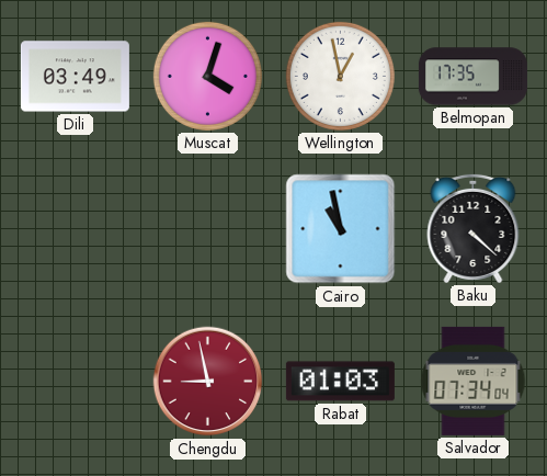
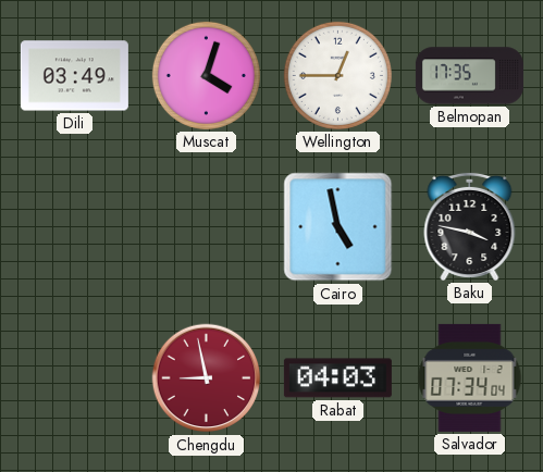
Wellington: 12:58 -> 12:45
Cairo: 10:58 -> 4:58
Baku: 4:22 -> 3:47
Rabat: 01:03 -> 04:03
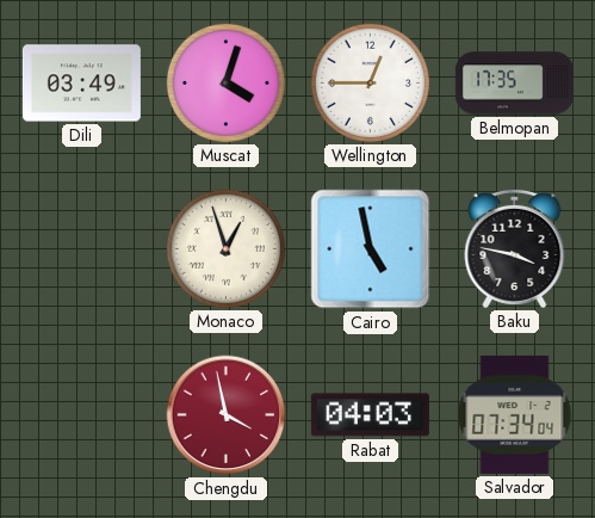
Monaco: none -> 12:57
Chengdu: 8:58 -> 3:58
